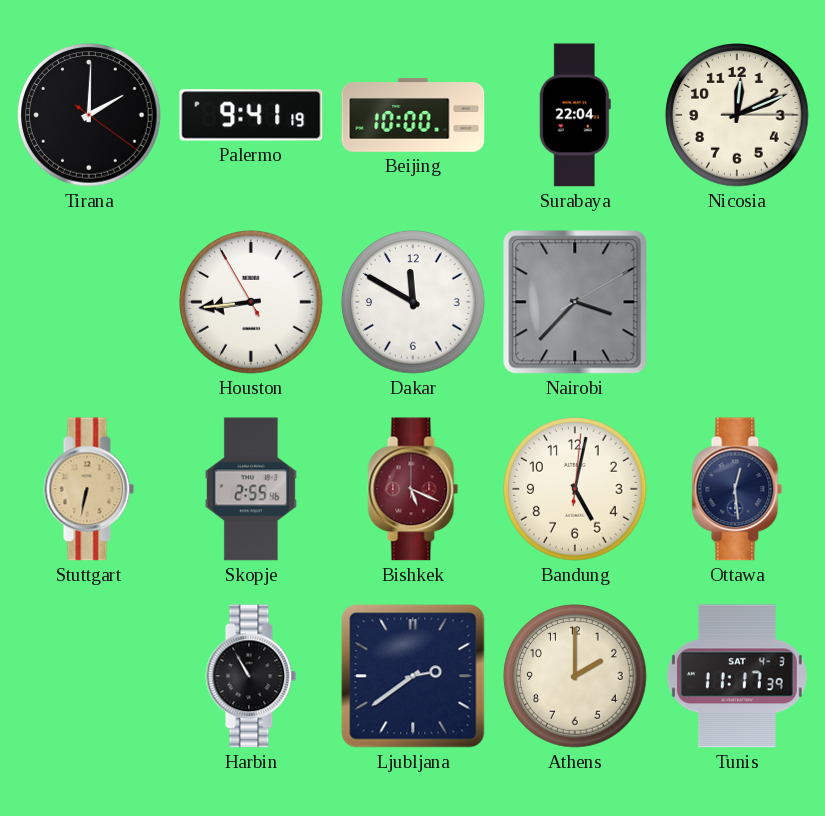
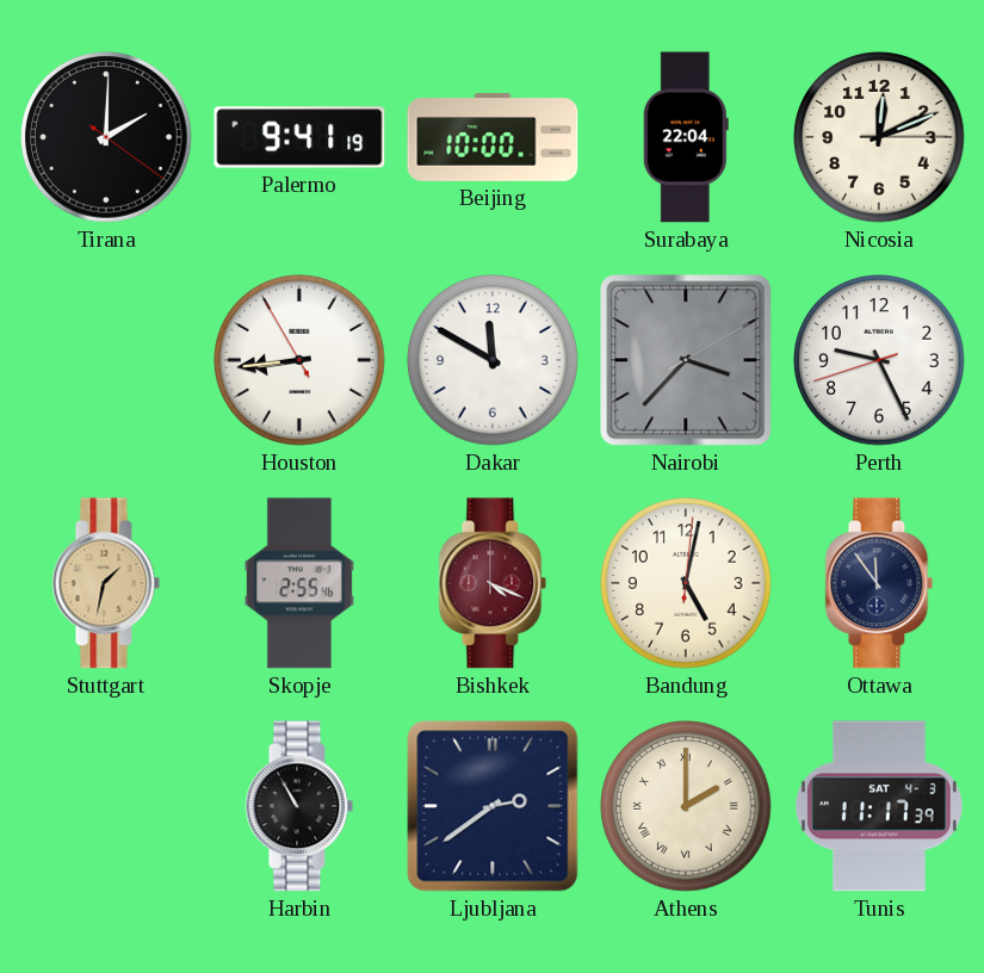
Perth: none -> 9:25
Stuttgart: 6:32 -> 1:32
Bishkek: 5:19 -> 4:19
Ottawa: 12:29 -> 11:54
Athens numerals: Arabic -> Roman
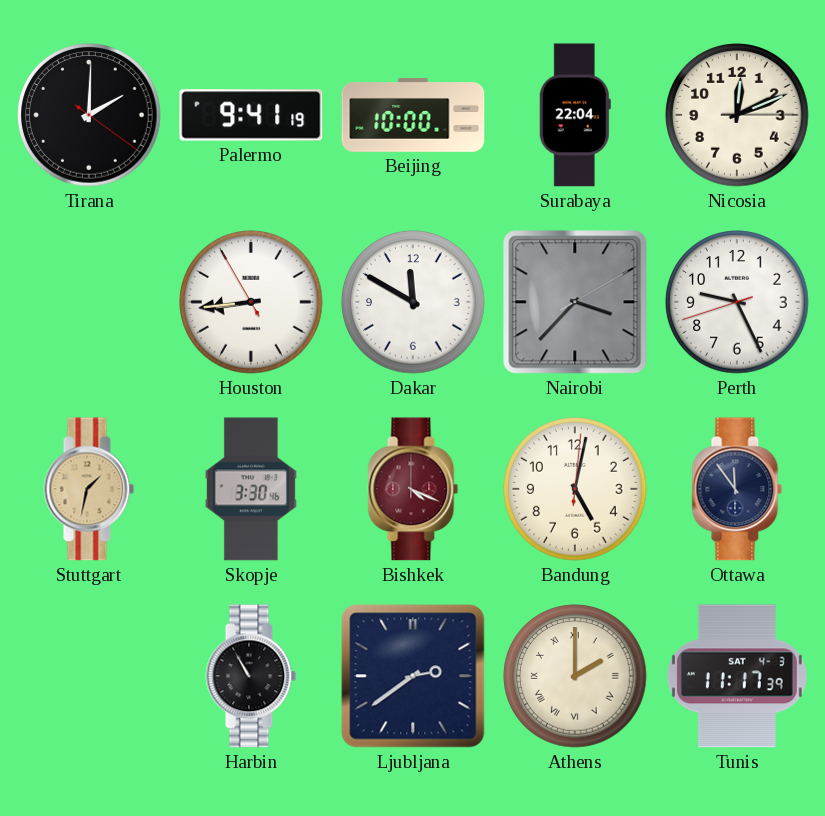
Skopje: 2:55 -> 3:30
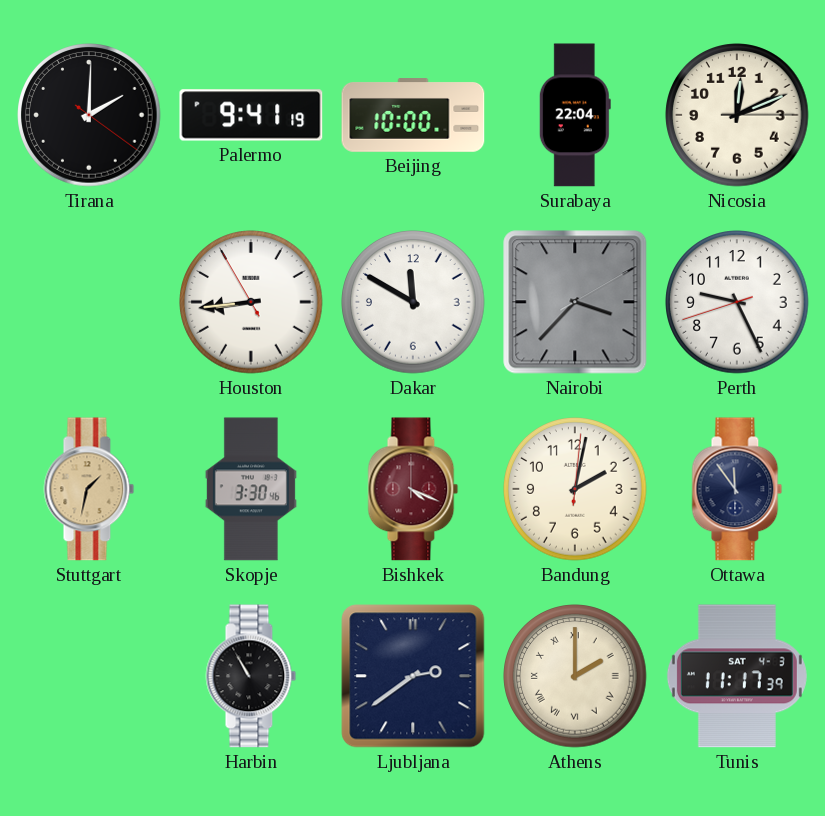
Bandung: 5:02 -> 2:02
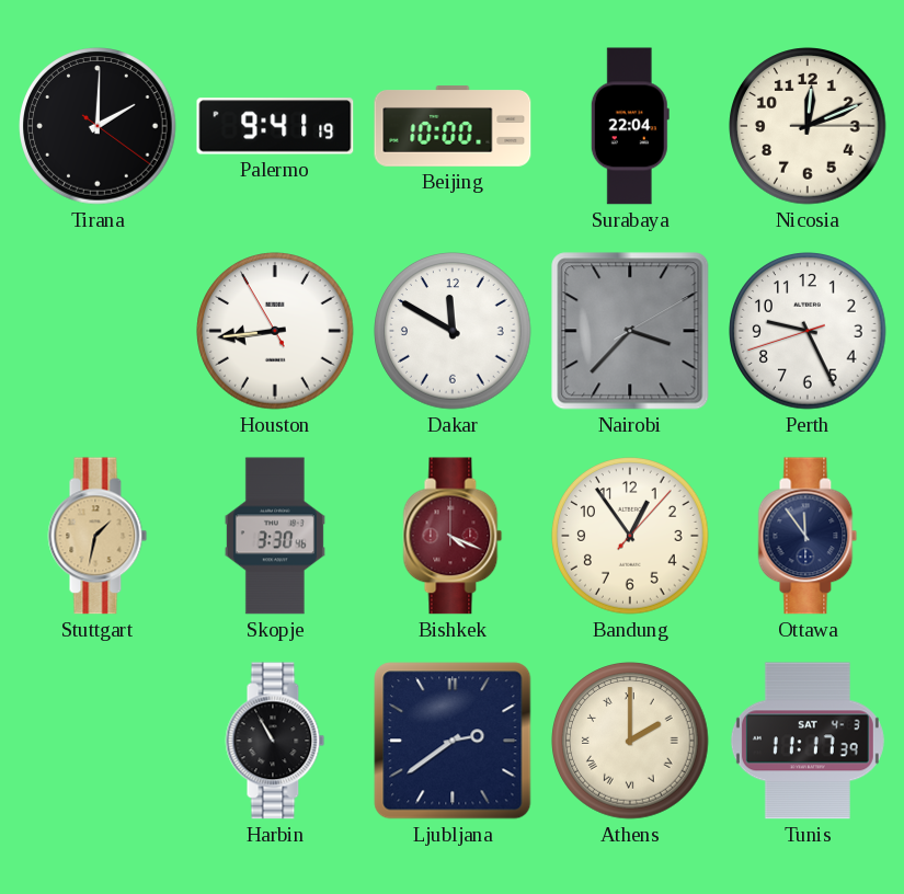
Bandung: 2:02 -> 12:54
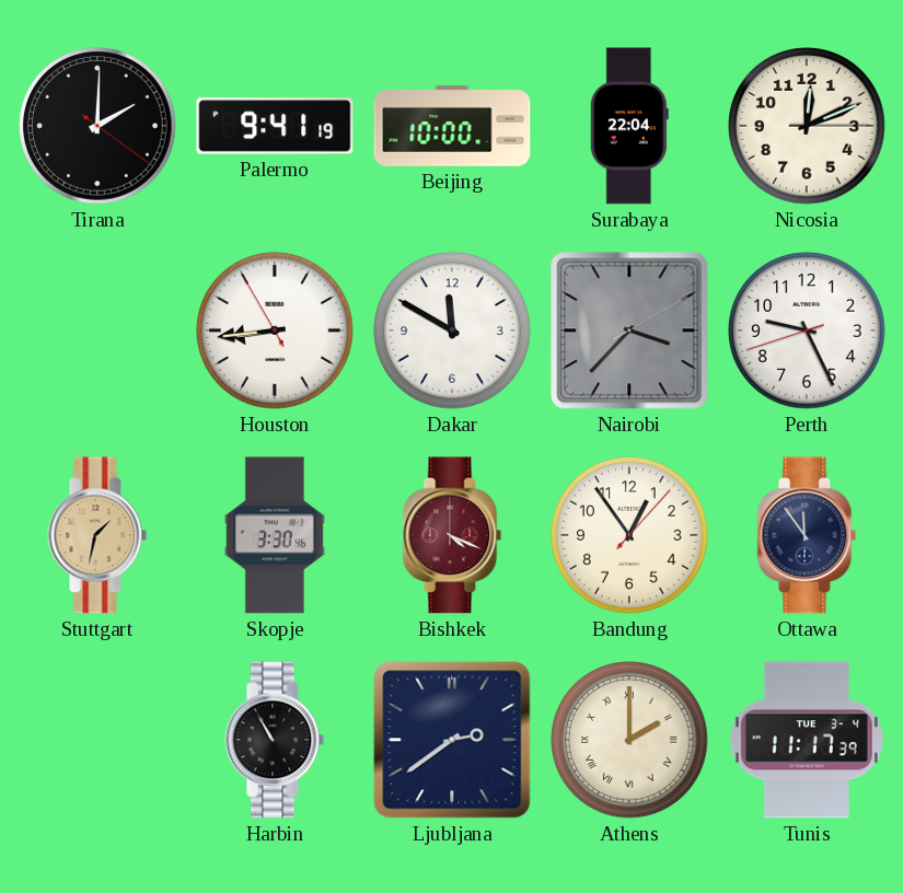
Tunis date: SAT 4-3 -> TUE 3-4
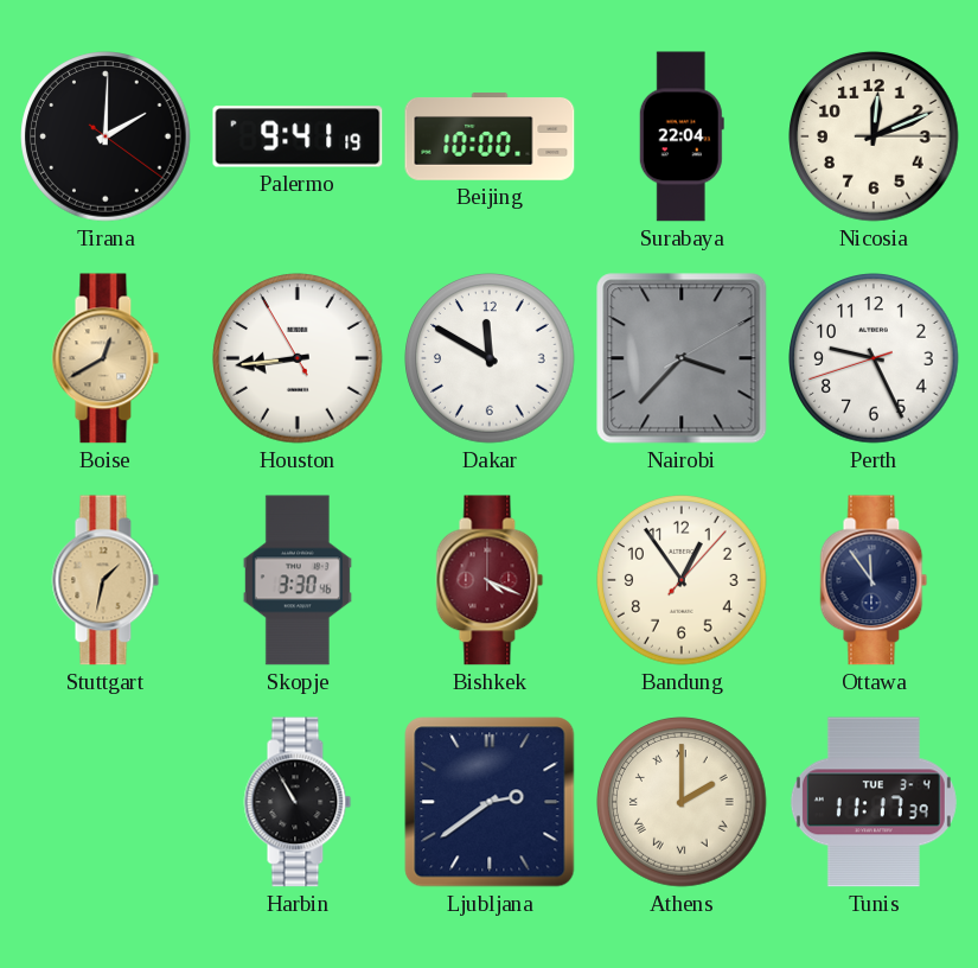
Boise: none -> 12:40
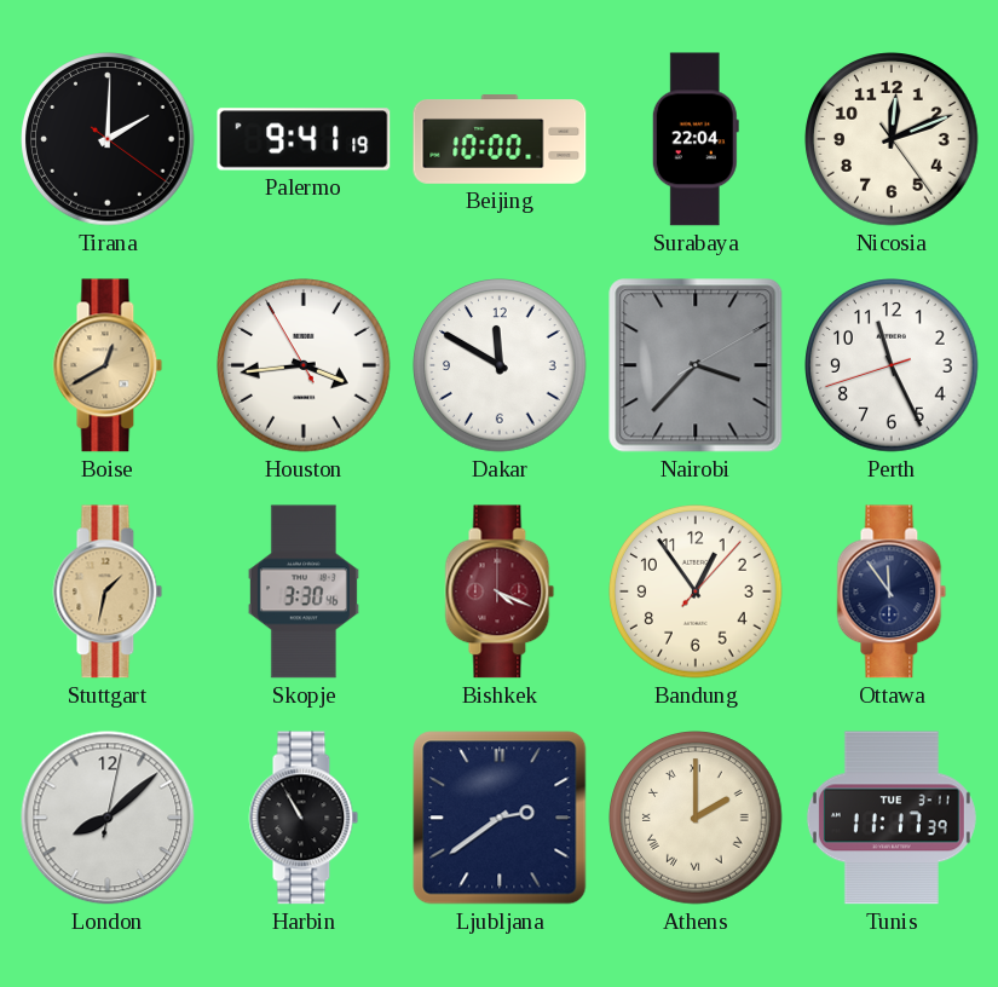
Nicosia: 12:11:15 -> 12:11:24
Houston: 8:43 -> 3:43
Perth: 9:25 -> 11:25
London: none -> 8:08
Tunis date: TUE 3-4 -> TUE 3-11
